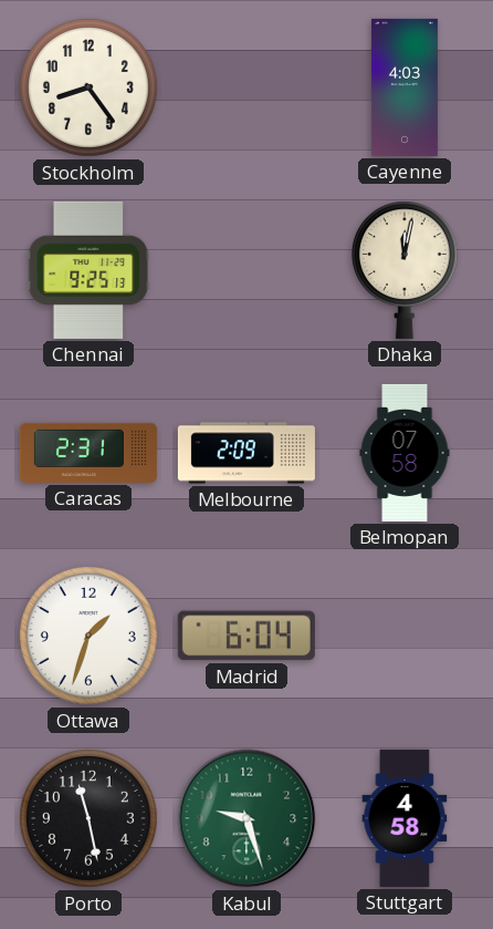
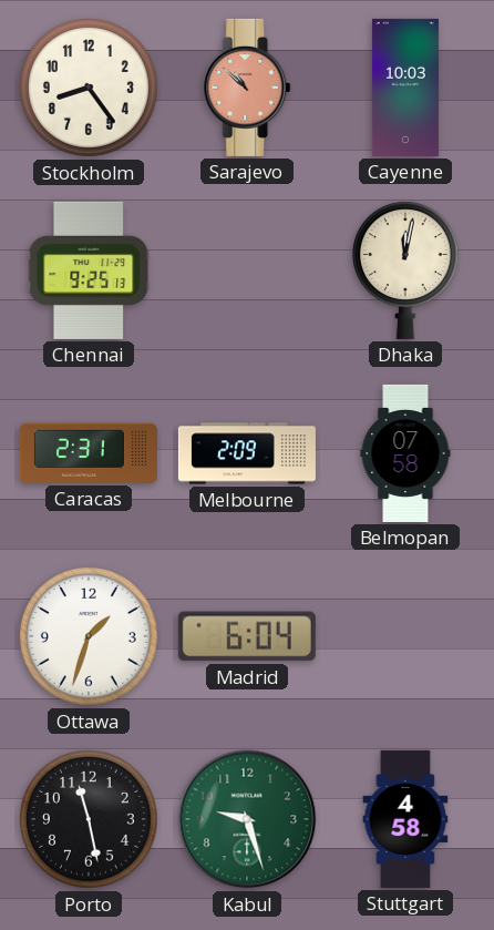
Sarajevo: none -> 10:52
Cayenne: 4:03 -> 10:03
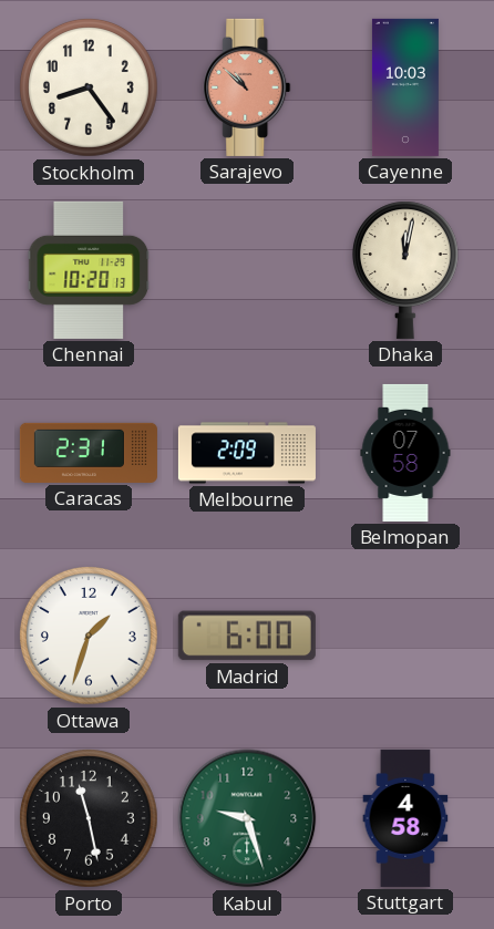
Chennai: 9:25 -> 10:20
Madrid: 6:04 -> 6:00
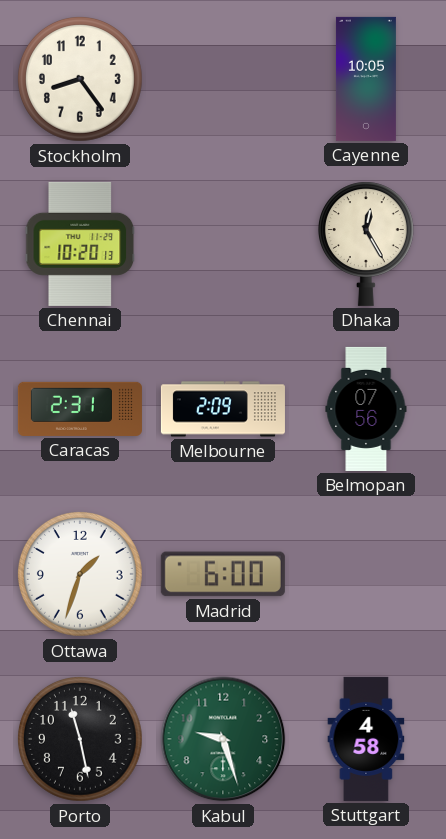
Sarajevo: 10:52 -> none
Cayenne: 10:03 -> 10:05
Dhaka: 12:02 -> 12:25
Belmopan: 07:58 -> 07:56
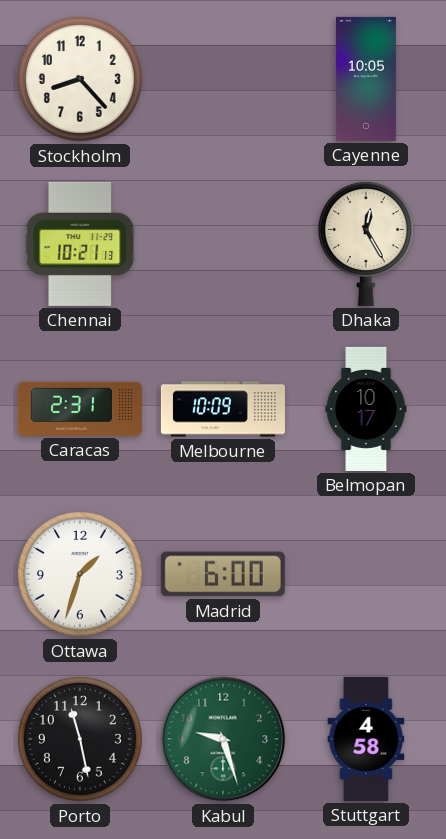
Stockholm: 8:24 -> 8:23
Chennai: 10:20 -> 10:21
Melbourne: 2:09 -> 10:09
Belmopan: 07:56 -> 10:17
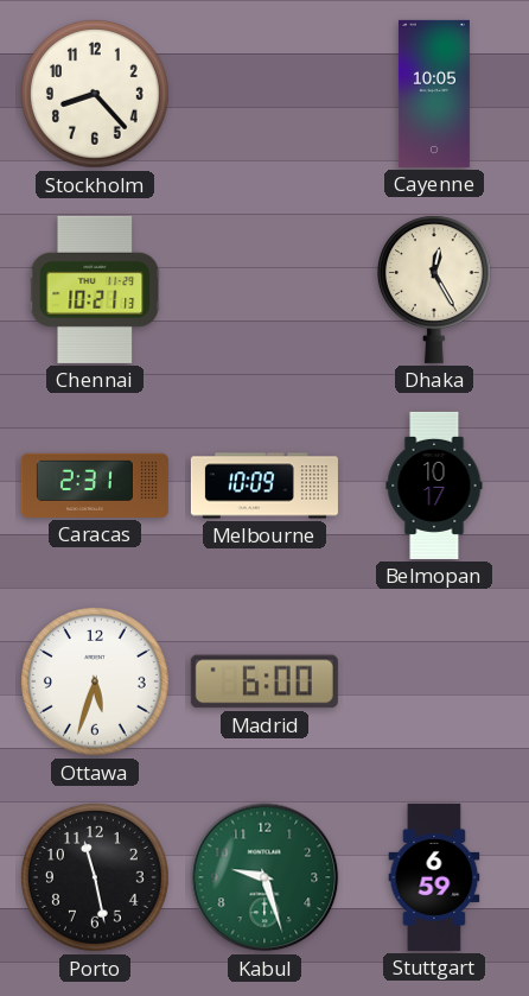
Ottawa: 1:33 -> 5:33
Stuttgart: 4:58 -> 6:59
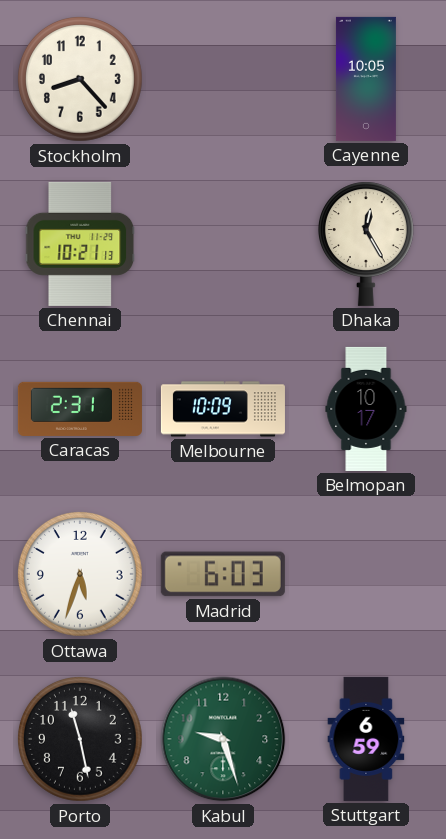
Madrid: 6:00 -> 6:03
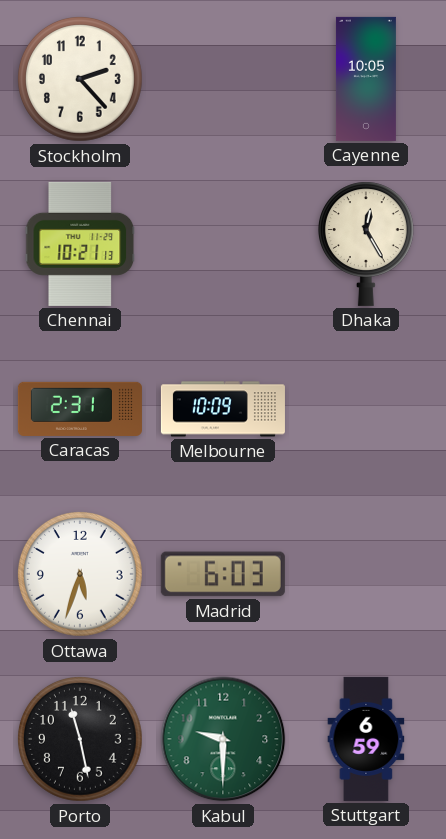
Stockholm: 8:23 -> 2:23
Belmopan: 10:17 -> none
Kabul: 9:27 -> 9:30
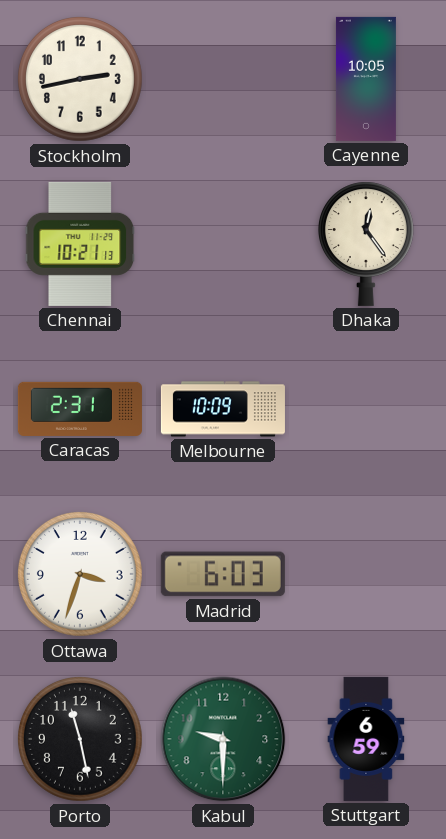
Stockholm: 2:23 -> 2:43
Dhaka: 12:25 -> 12:24
Ottawa: 5:33 -> 3:33
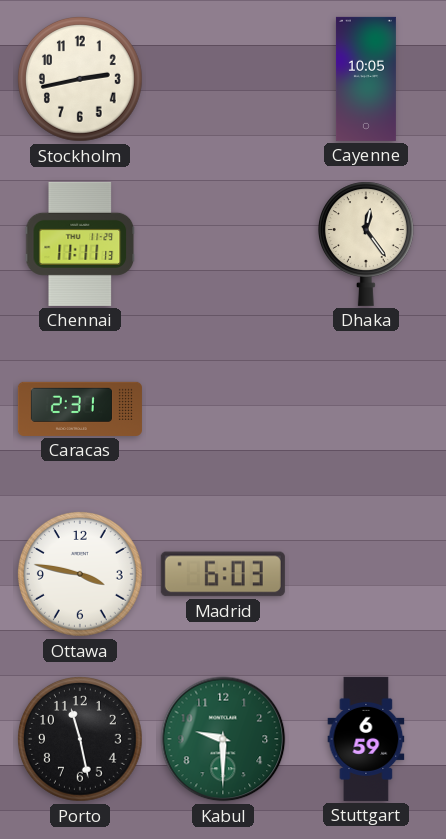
Chennai: 10:21 -> 11:11
Melbourne: 10:09 -> none
Ottawa: 3:33 -> 3:47
